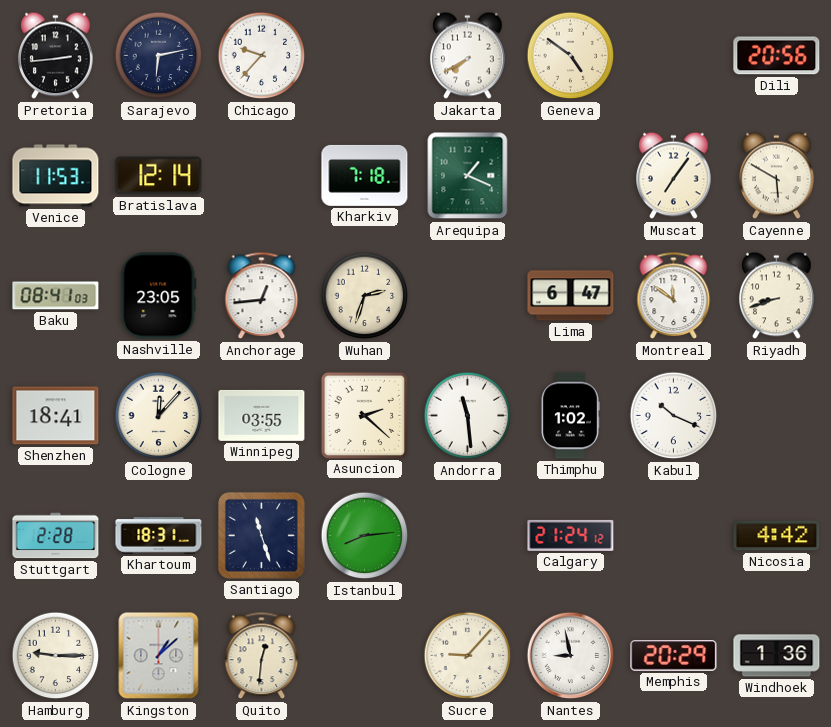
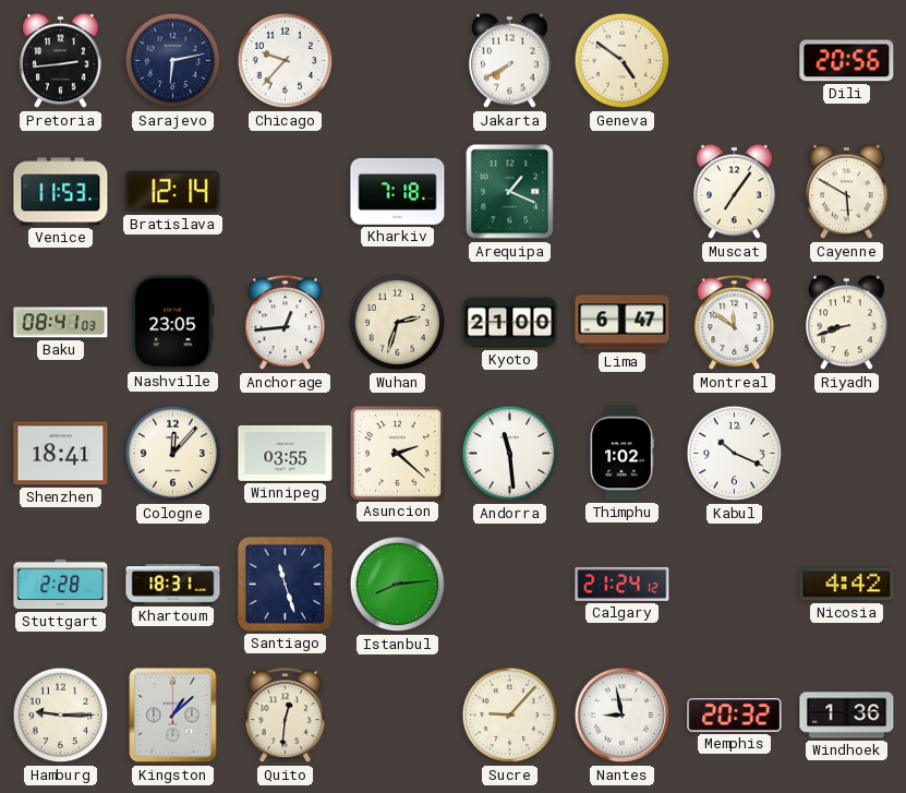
Kyoto: none -> 21:00
Memphis: 20:29 -> 20:32
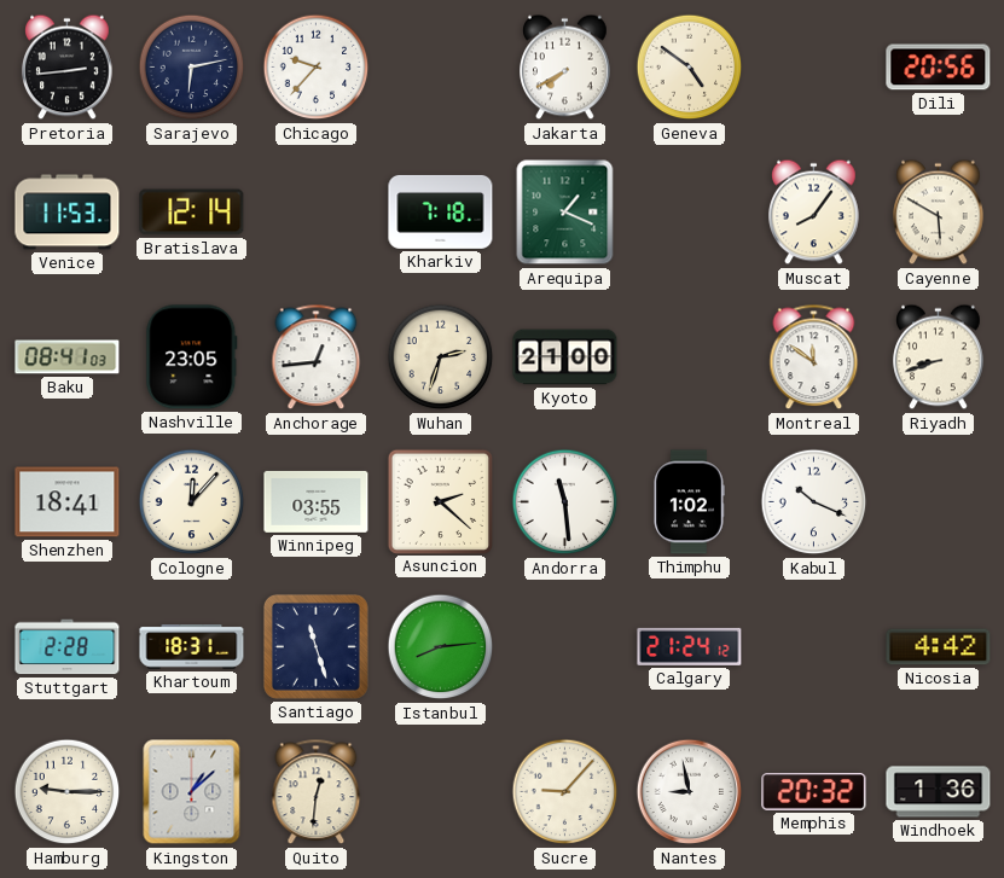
Muscat: 7:06 -> 8:06
Lima: 6:47 -> none
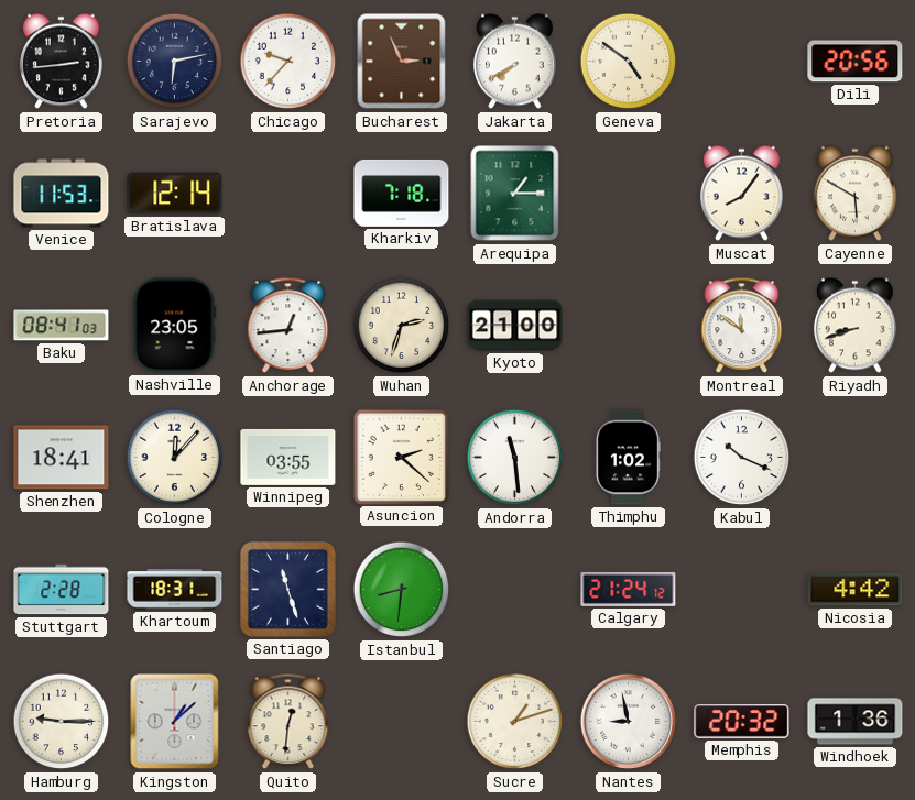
Bucharest: none -> 2:56
Arequipa: 1:19 -> 1:15
Istanbul: 8:14 -> 8:31
Sucre: 9:07 -> 1:12
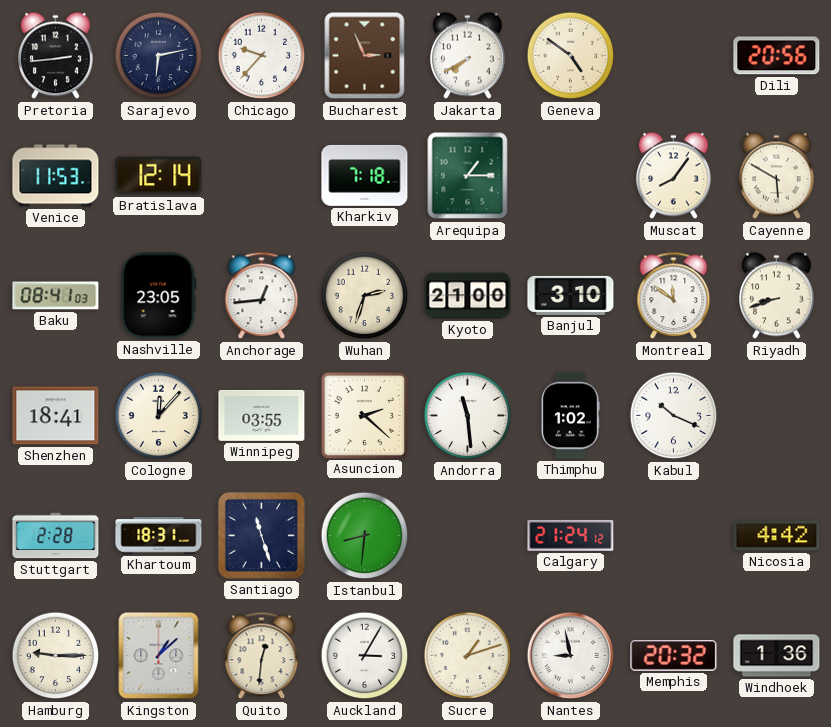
Banjul: none -> 3:10
Auckland: none -> 3:05
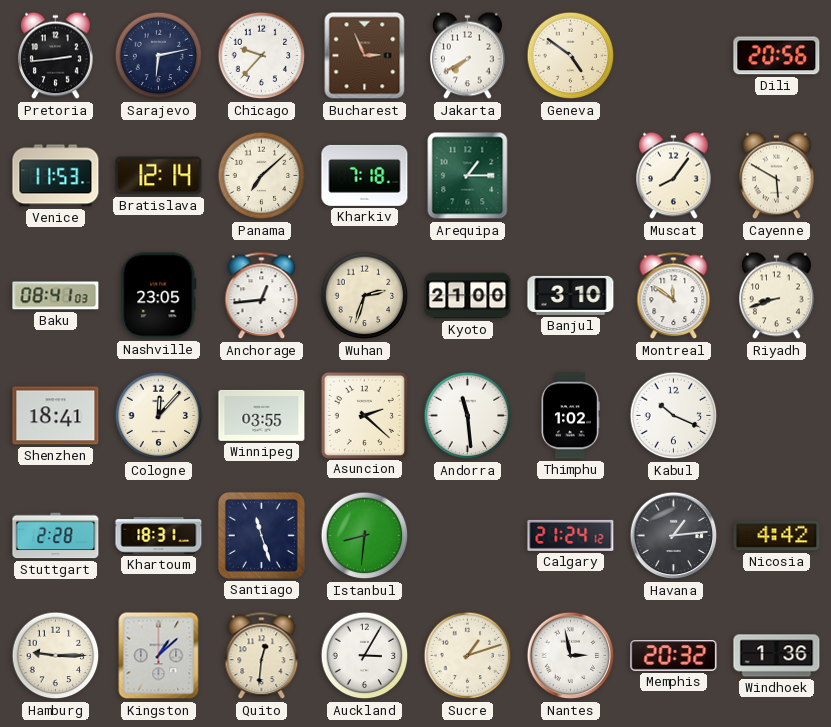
Panama: none -> 7:08
Havana: none -> 1:14
Nantes: 8:58 -> 2:58
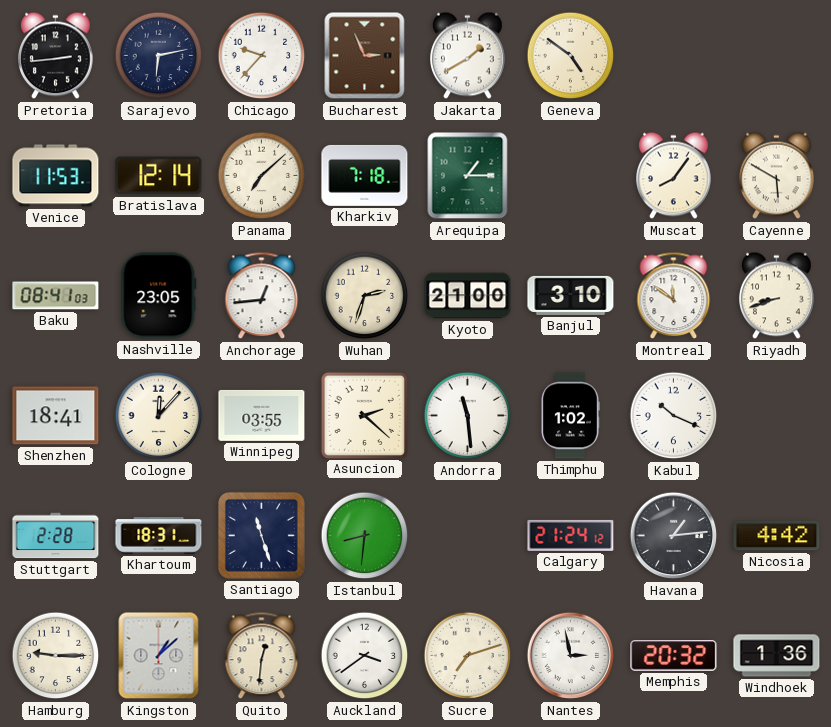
Jakarta: 7:40 -> 1:40
Dili: 20:56 -> none
Auckland: 3:05 -> 3:39
Sucre: 1:12 -> 7:12
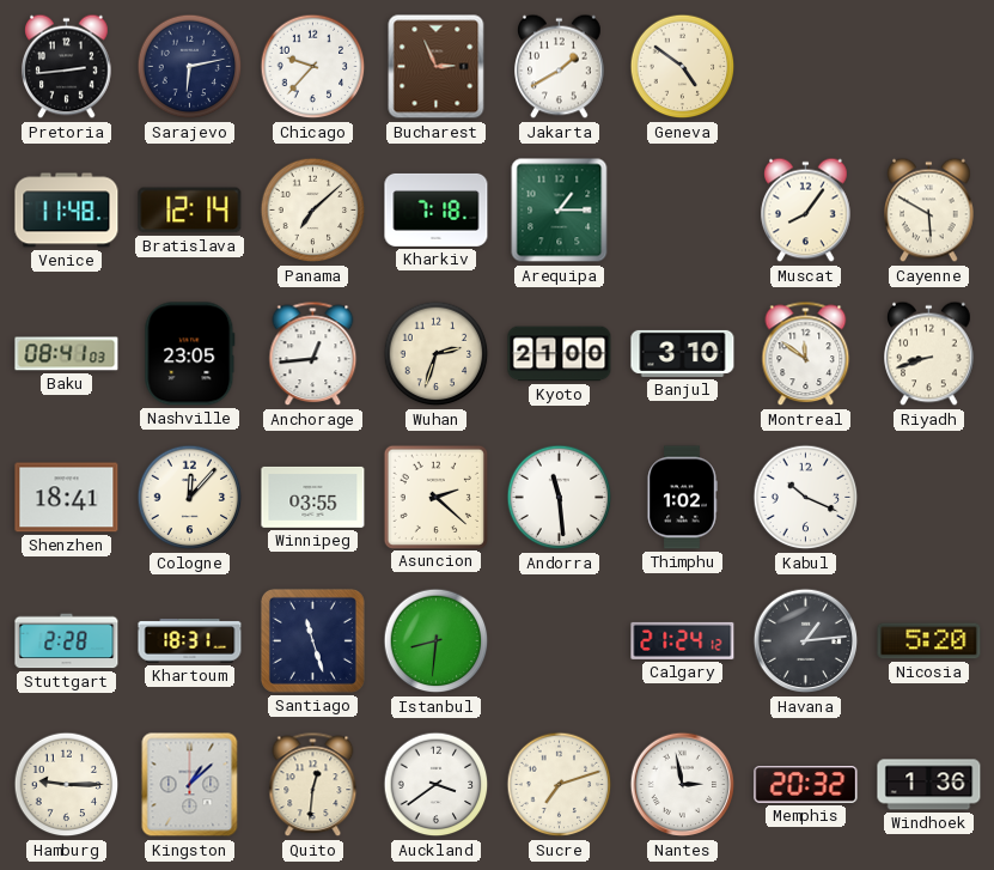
Venice: 11:53 -> 11:48
Nicosia: 4:42 -> 5:20
